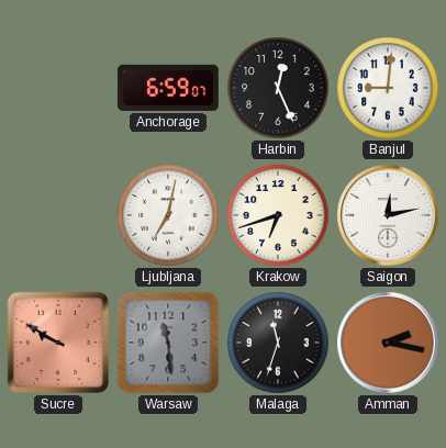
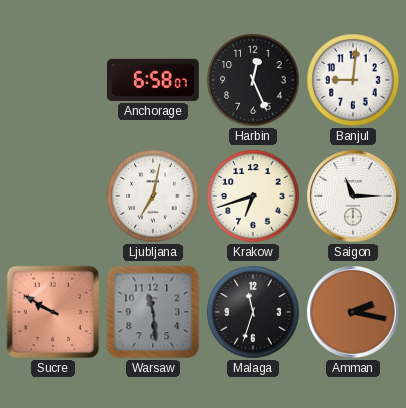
Anchorage: 6:59 -> 6:58
Saigon: 12:13 -> 11:15
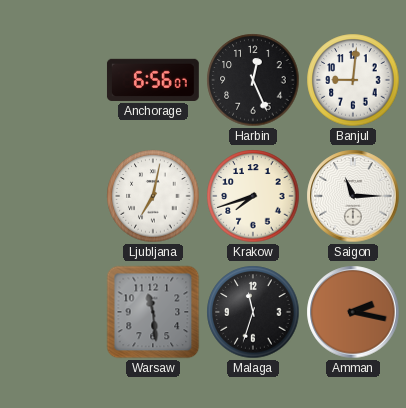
Anchorage: 6:58 -> 6:56
Krakow: 6:42 -> 7:42
Sucre: 9:50 -> none
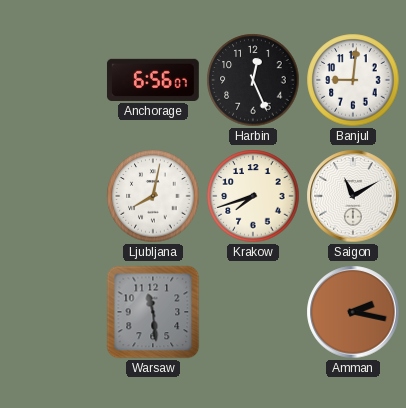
Ljubljana: 7:02 -> 8:02
Saigon: 11:15 -> 11:10
Malaga: 11:33 -> none
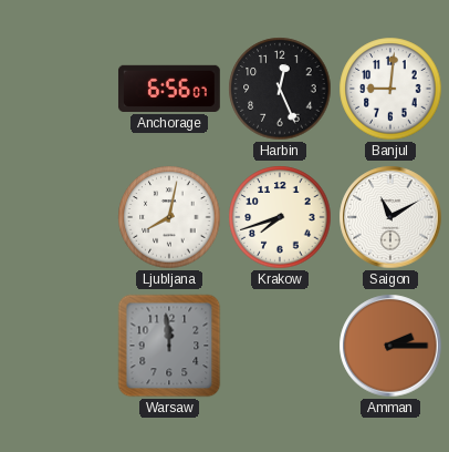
Warsaw: 11:29 -> 11:59
Amman: 2:17 -> 2:15
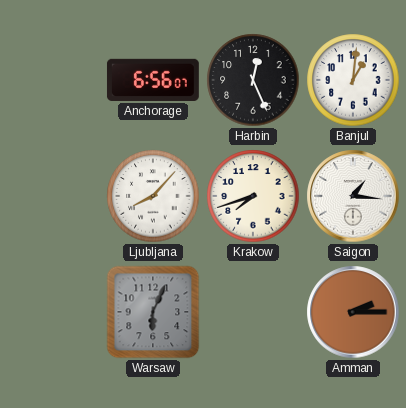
Banjul: 9:01 -> 1:01
Ljubljana: 8:02 -> 8:07
Saigon: 11:10 -> 1:16
Warsaw: 11:59 -> 6:04
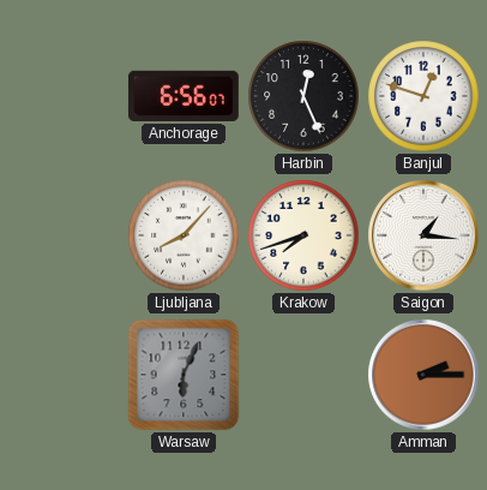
Banjul: 1:01 -> 12:48
